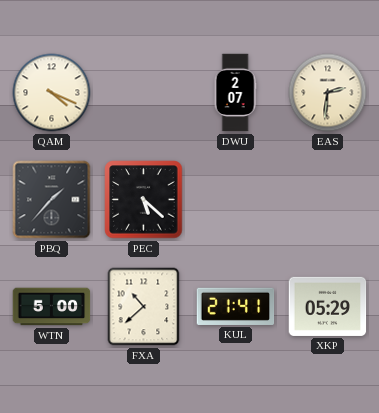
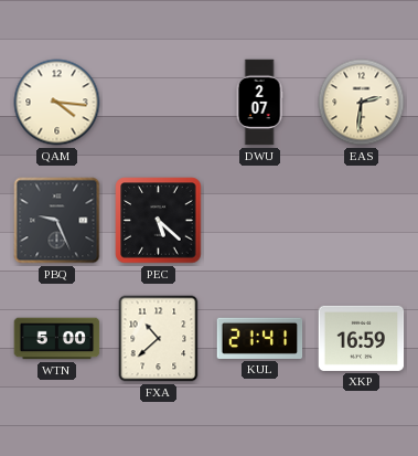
QAM: 4:19 -> 4:16
PBQ: 1:37 -> 9:26
XKP: 05:29 -> 16:59
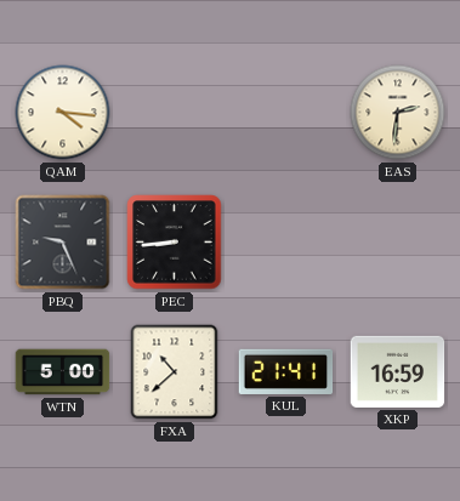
DWU: 2:07 -> none
PEC: 5:22 -> 8:44
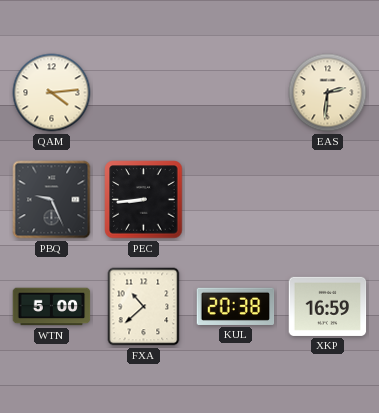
QAM: 4:16 -> 4:14
KUL: 21:41 -> 20:38
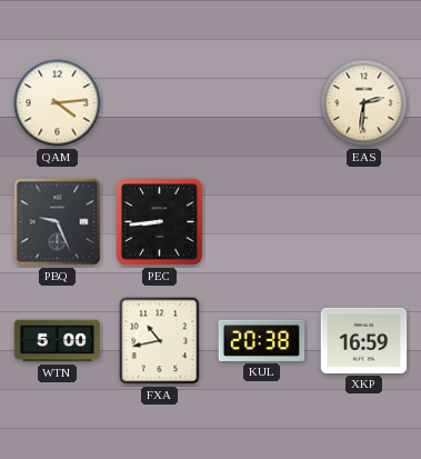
FXA: 10:38 -> 10:43
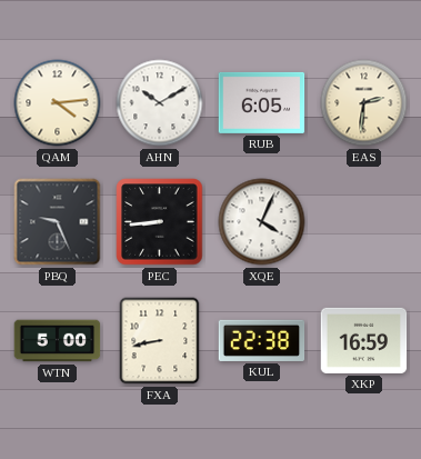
AHN: none -> 10:10
RUB: none -> 6:05
XQE: none -> 4:04
FXA: 10:43 -> 8:43
KUL: 20:38 -> 22:38
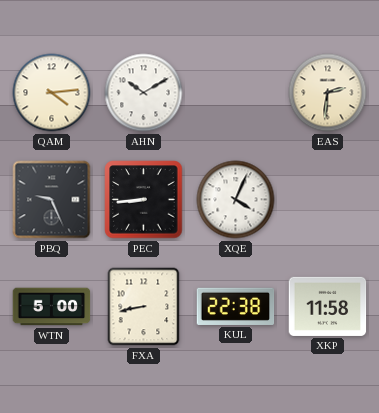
RUB: 6:05 -> none
XKP: 16:59 -> 11:58
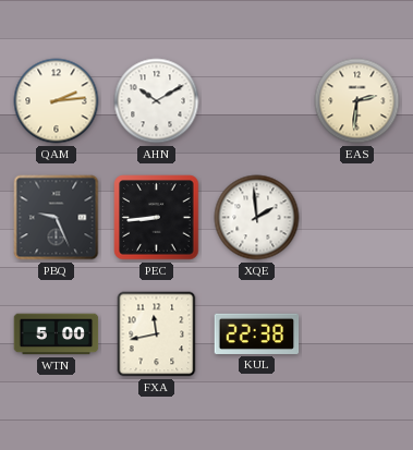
QAM: 4:14 -> 2:14
XQE: 4:04 -> 1:59
FXA: 8:43 -> 11:43
XKP: 11:58 -> none
